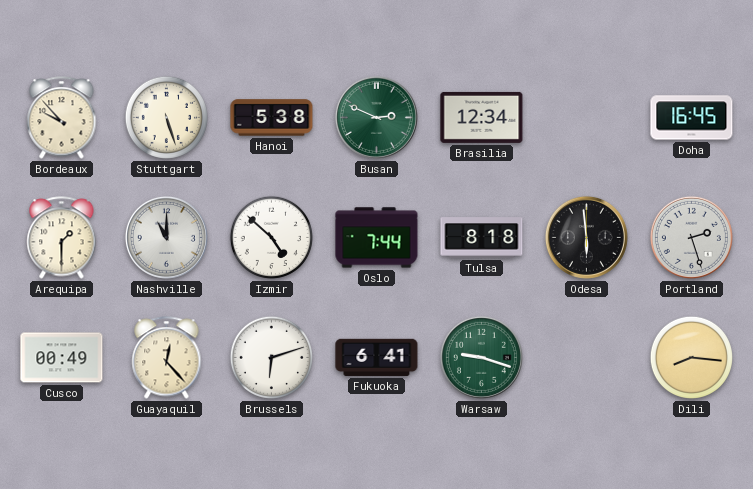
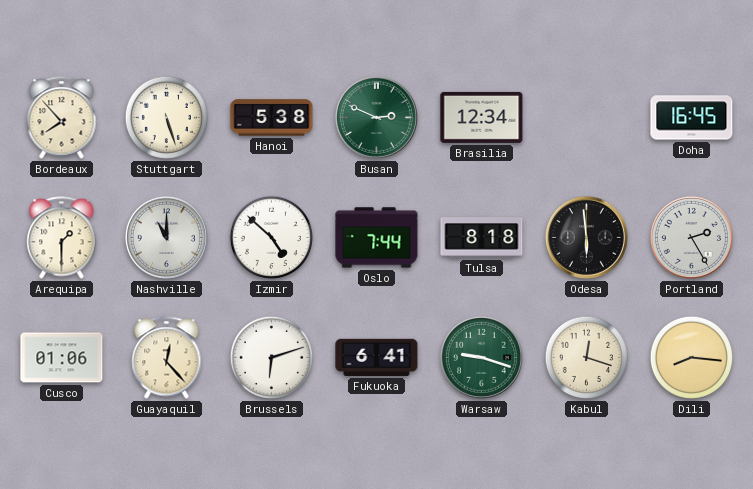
Bordeaux: 9:53 -> 7:53
Portland: 2:27 -> 2:25
Cusco: 00:49 -> 01:06
Kabul: none -> 12:18
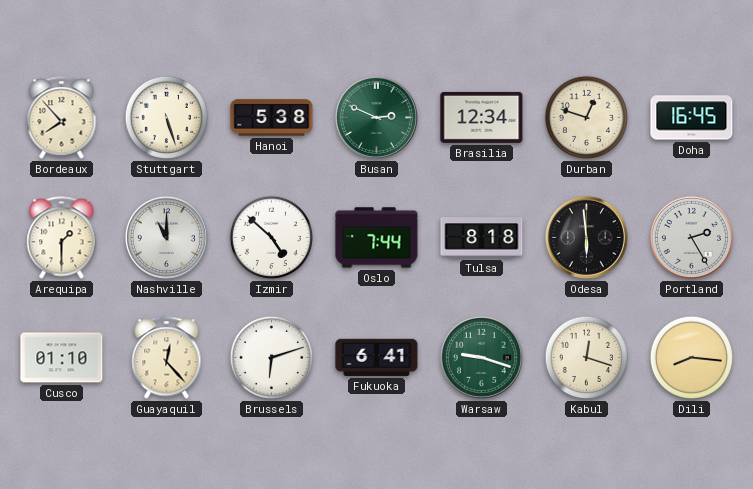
Durban: none -> 12:48
Cusco: 01:06 -> 01:10
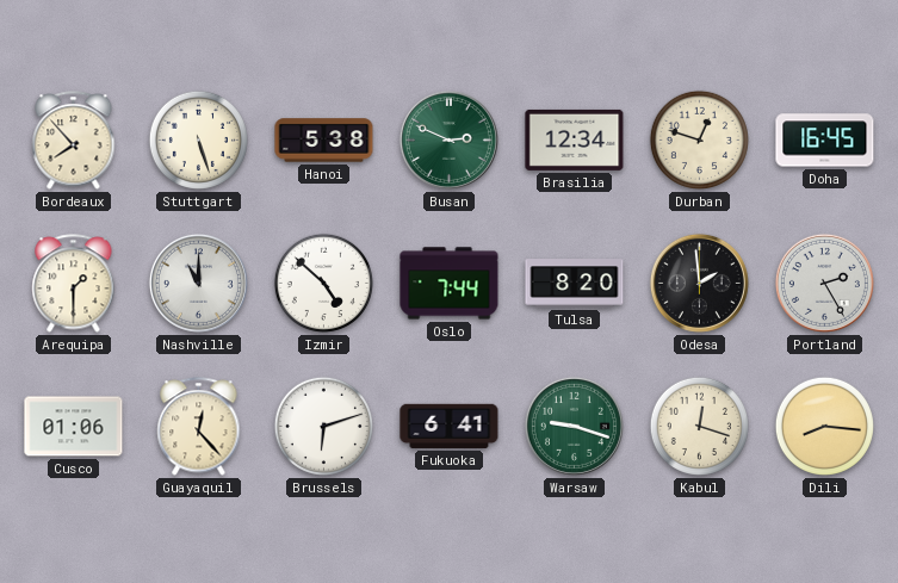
Tulsa: 8:18 -> 8:20
Odesa: 5:59 -> 1:59
Cusco: 01:10 -> 01:06
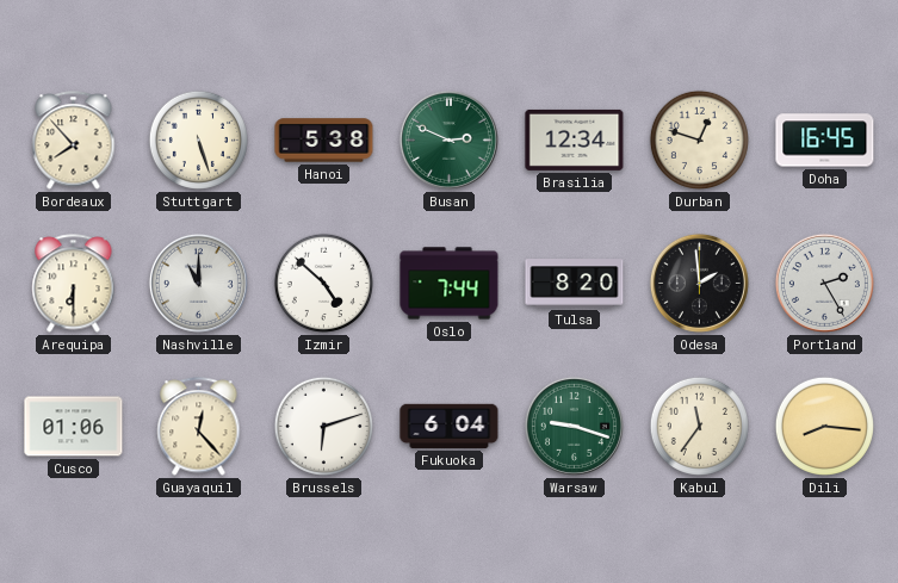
Arequipa: 1:30 -> 6:30
Fukuoka: 6:41 -> 6:04
Kabul: 12:18 -> 11:36
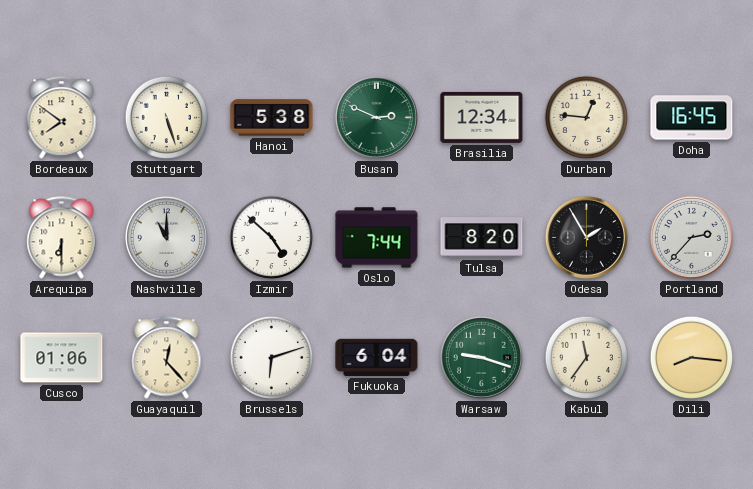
Bordeaux: 7:53 -> 7:51
Durban: 12:48 -> 12:46
Odesa: 1:59 -> 1:55
Portland: 2:25 -> 2:37
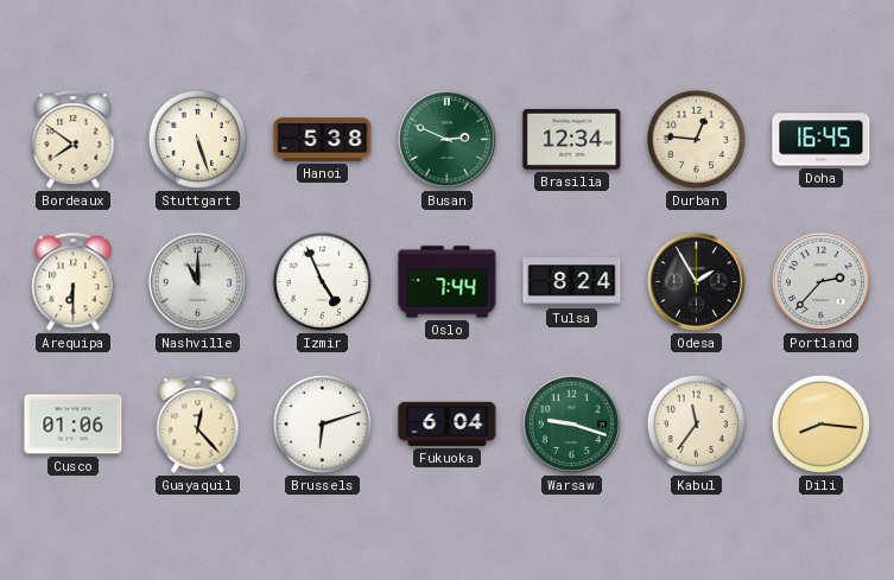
Izmir: 4:52 -> 4:56
Tulsa: 8:20 -> 8:24
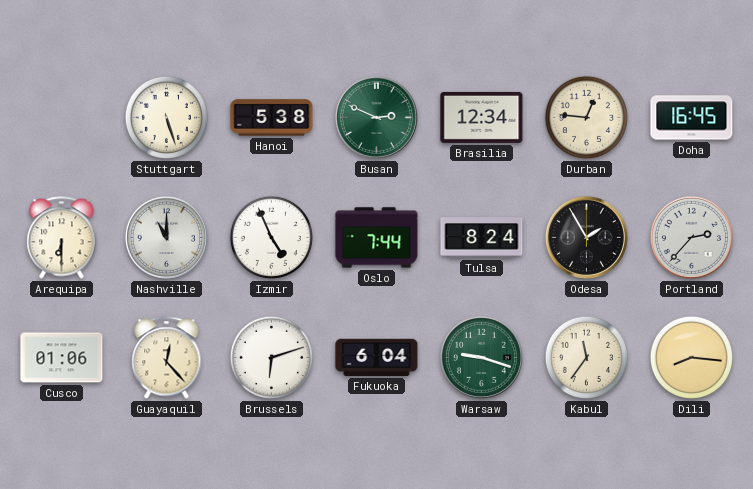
Bordeaux: 7:51 -> none
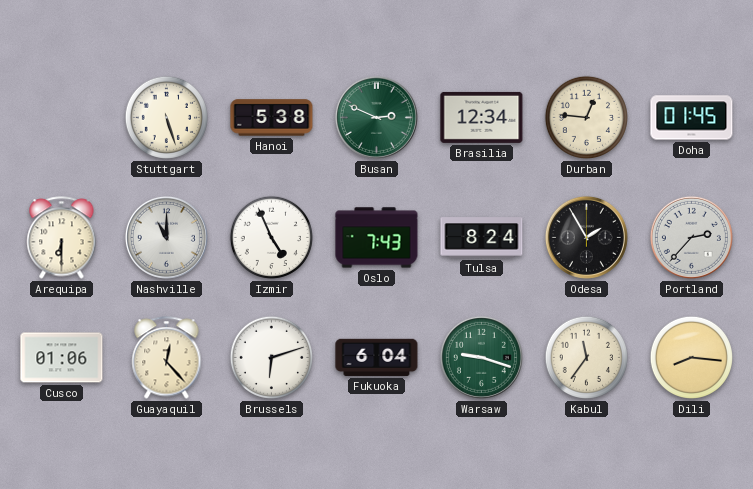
Doha: 16:45 -> 01:45
Oslo: 7:44 -> 7:43
